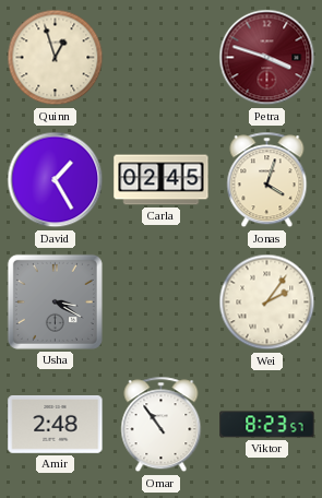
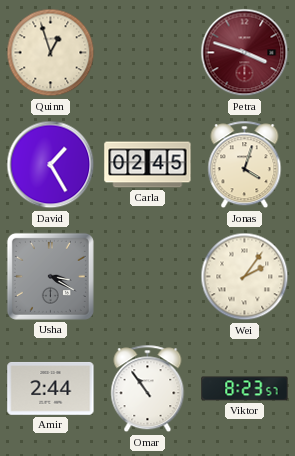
Amir: 2:48 -> 2:44
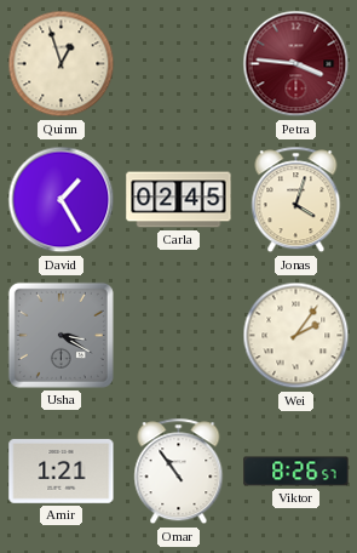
Petra: 3:48 -> 3:46
Amir: 2:44 -> 1:21
Viktor: 8:23 -> 8:26
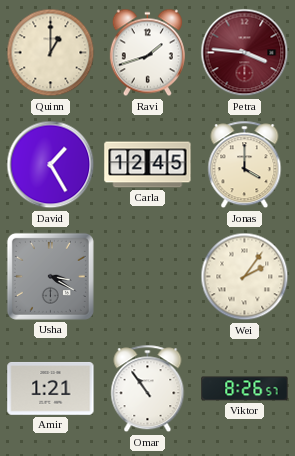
Quinn: 12:57 -> 1:00
Ravi: none -> 1:42
Carla: 02:45 -> 12:45
Jonas: 4:03 -> 4:00
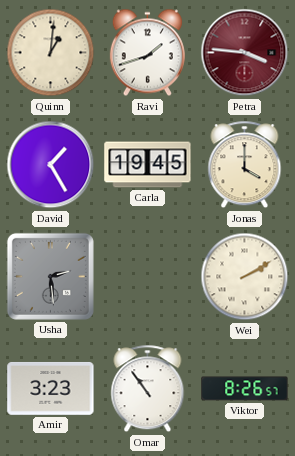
Quinn: 1:00 -> 1:01
Carla: 12:45 -> 19:45
Usha: 3:20 -> 2:29
Wei: 2:06 -> 2:10
Amir: 1:21 -> 3:23
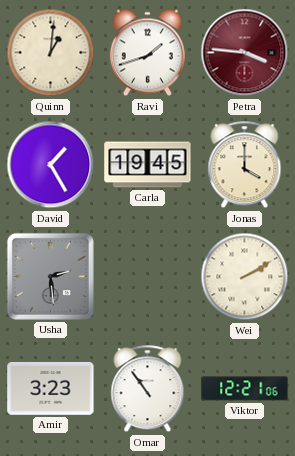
Viktor: 8:26 -> 12:21
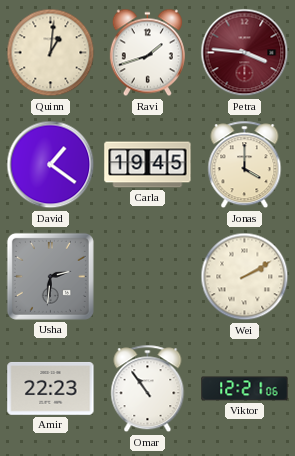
David: 1:25 -> 1:21
Usha: 2:29 -> 2:31
Amir: 3:23 -> 22:23
